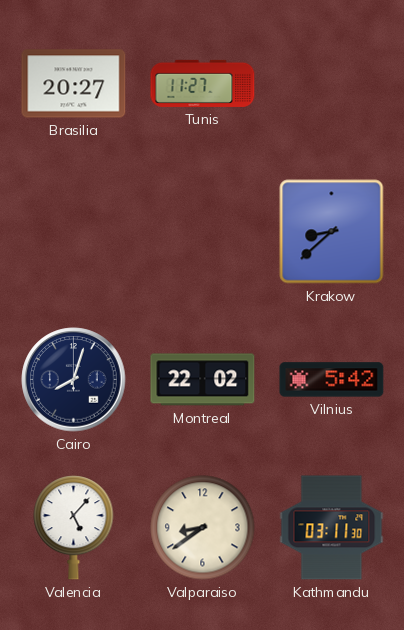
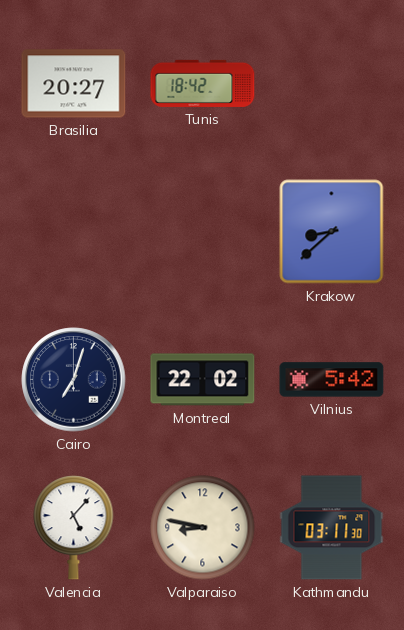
Tunis: 11:27 -> 18:42
Cairo: 8:03 -> 7:03
Valparaiso: 8:39 -> 8:47
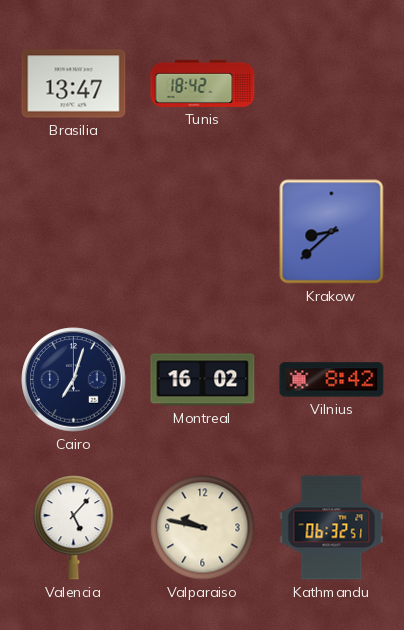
Brasilia: 20:27 -> 13:47
Montreal: 22:02 -> 16:02
Vilnius: 5:42 -> 8:42
Valparaiso: 8:47 -> 9:47
Kathmandu: 03:11 -> 06:32
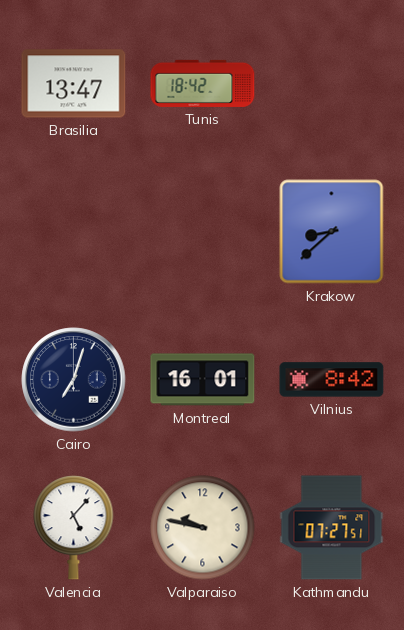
Montreal: 16:02 -> 16:01
Kathmandu: 06:32 -> 07:27
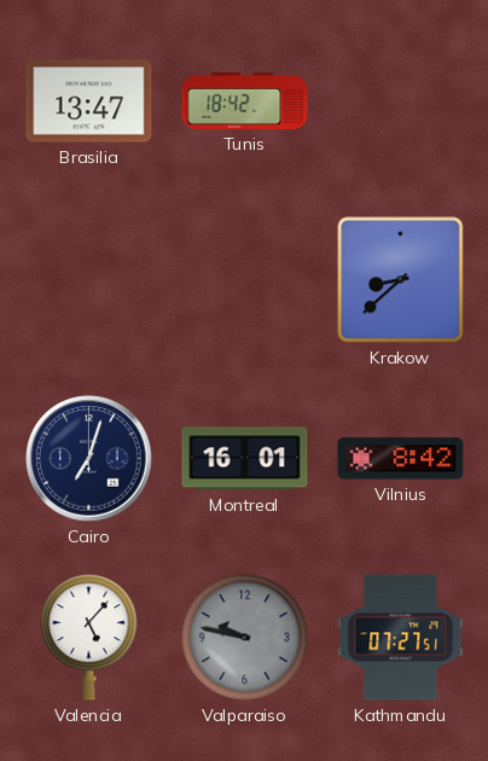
Valparaiso dial: cream -> grey
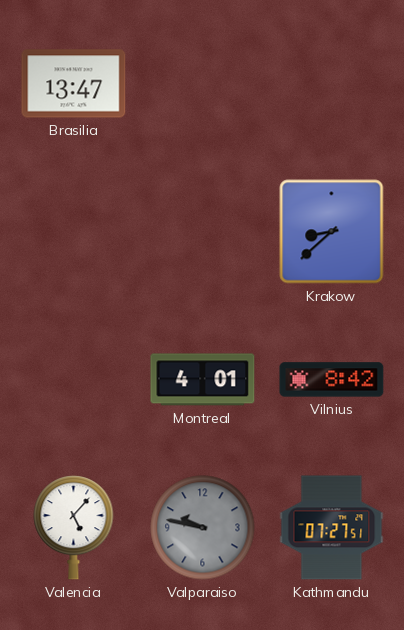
Tunis: 18:42 -> none
Cairo: 7:03 -> none
Montreal: 16:01 -> 4:01
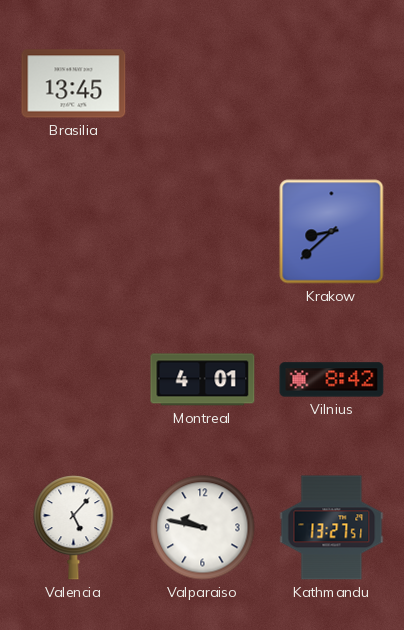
Brasilia: 13:47 -> 13:45
Valparaiso dial: grey -> white
Kathmandu: 07:27 -> 13:27
